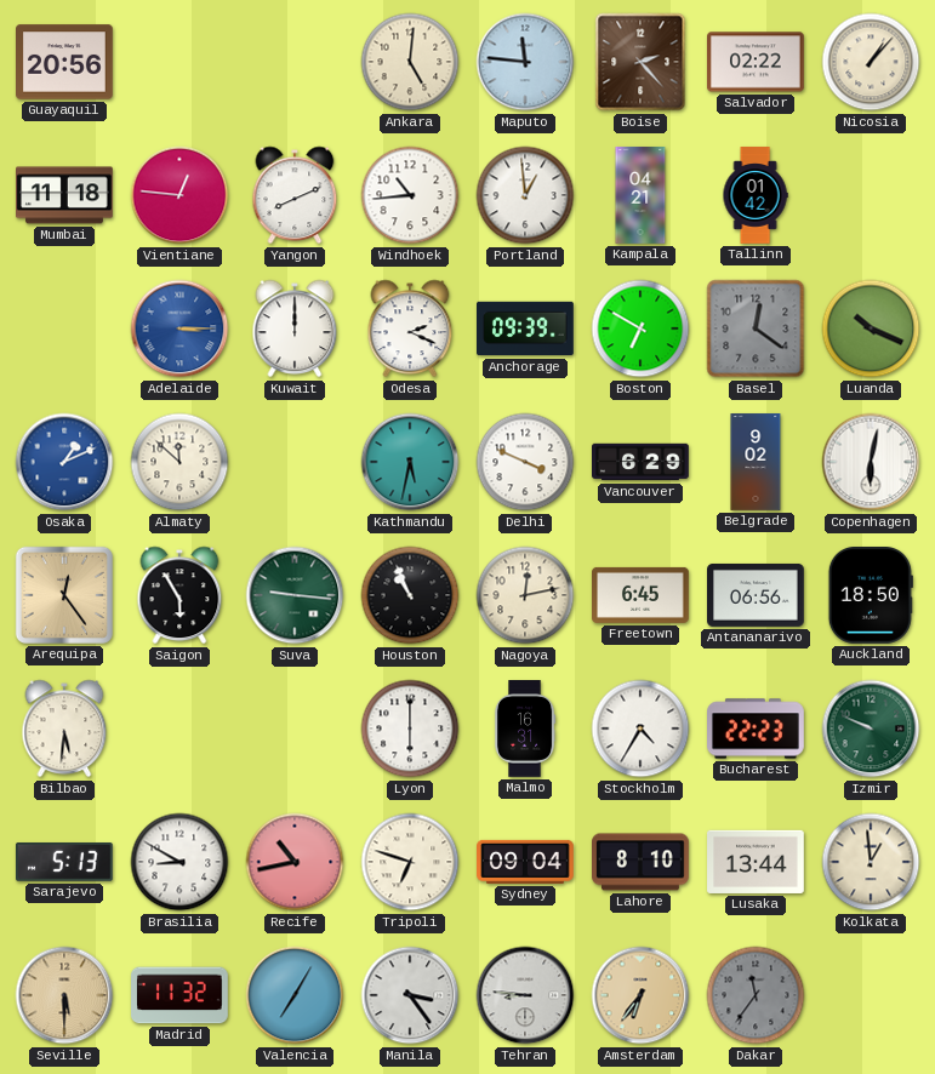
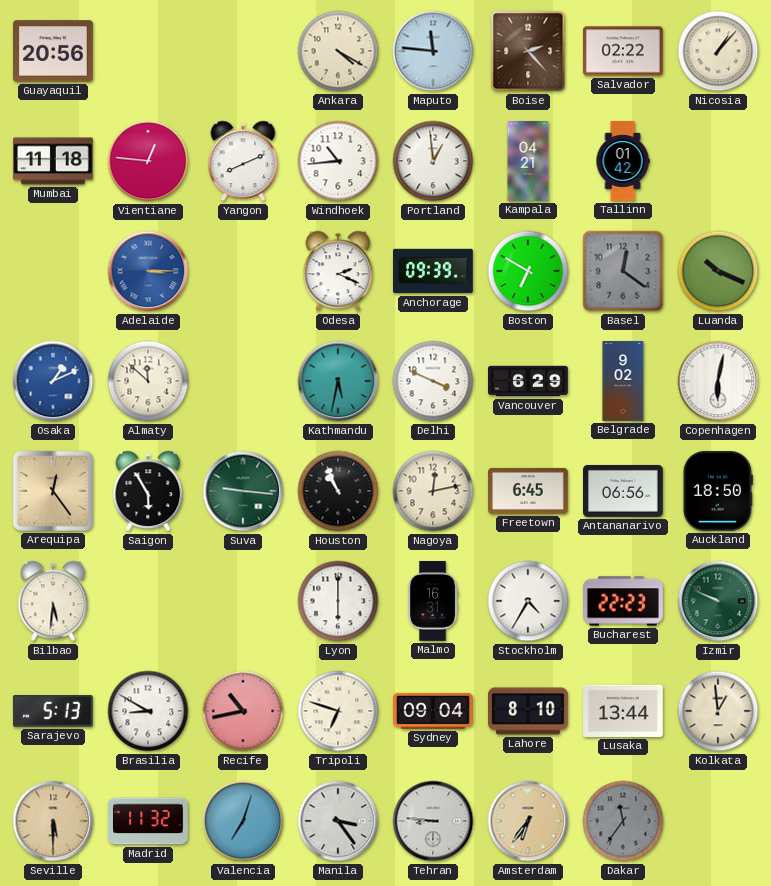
Ankara: 5:01 -> 4:20
Kuwait: 12:00 -> none
Valencia: 7:05 -> 7:03
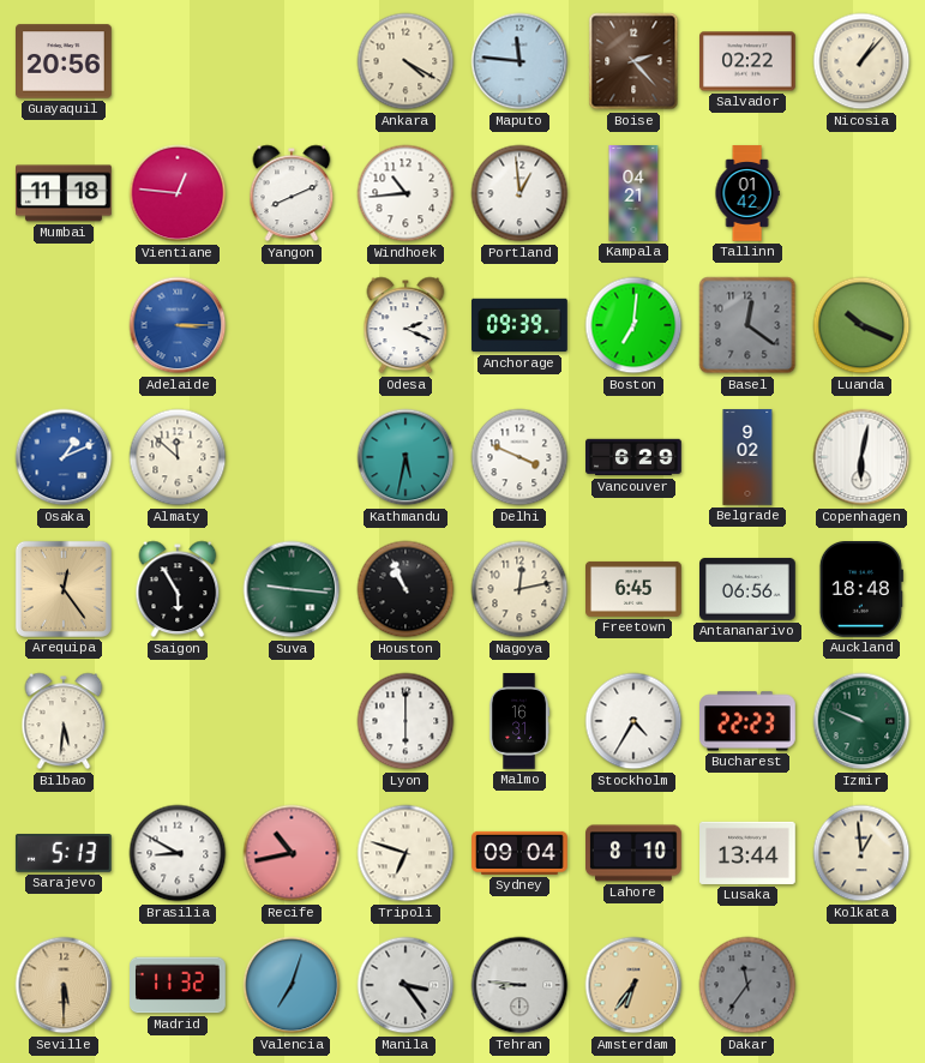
Boston: 6:50 -> 7:01
Auckland: 18:50 -> 18:48
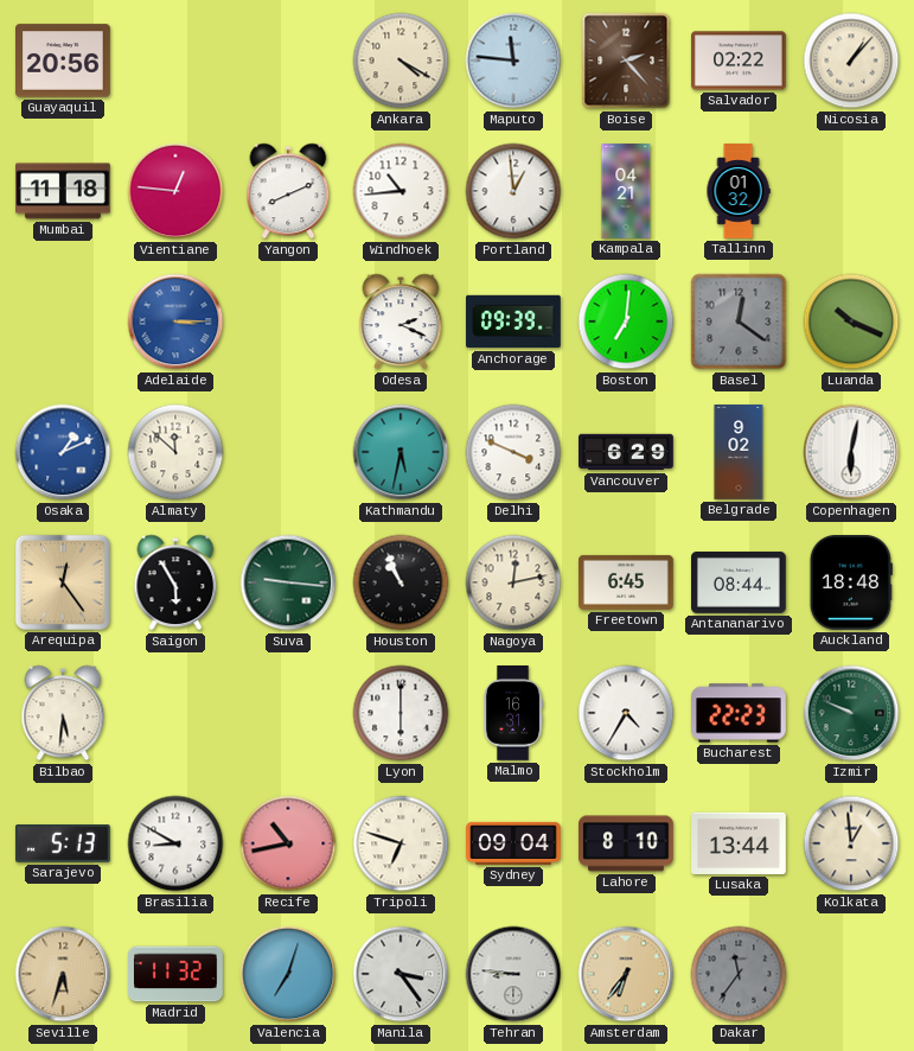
Tallinn: 01:42 -> 01:32
Antananarivo: 06:56 -> 08:44
Seville: 5:30 -> 5:33
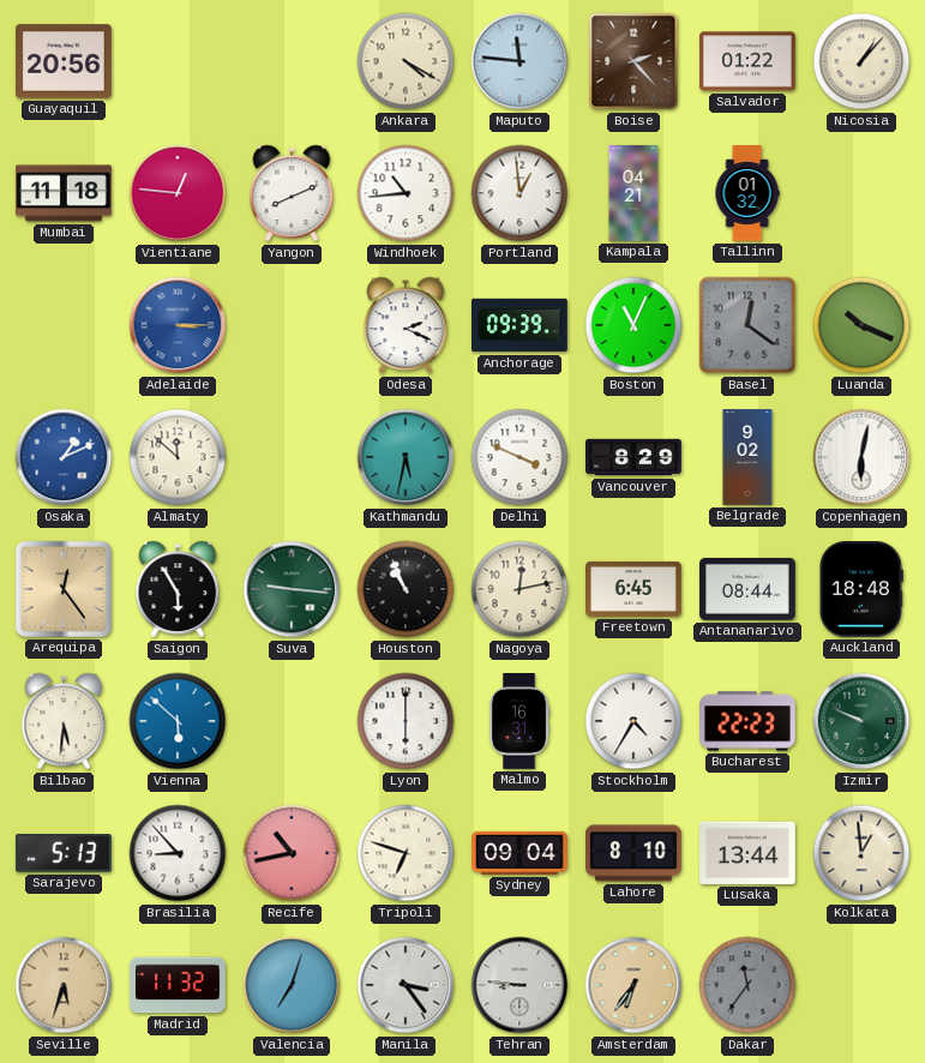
Salvador: 02:22 -> 01:22
Boston: 7:01 -> 11:04
Vancouver: 6:29 -> 8:29
Vienna: none -> 5:52
Brasilia: 8:50 -> 8:53
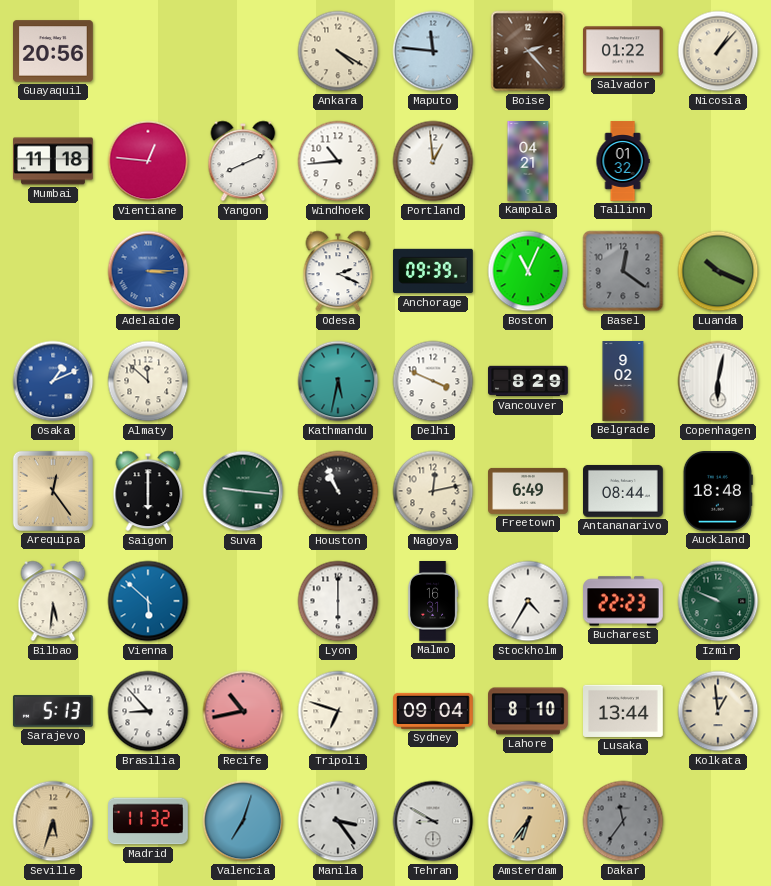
Saigon: 5:55 -> 6:00
Freetown: 6:45 -> 6:49
Tehran: 8:46 -> 8:50
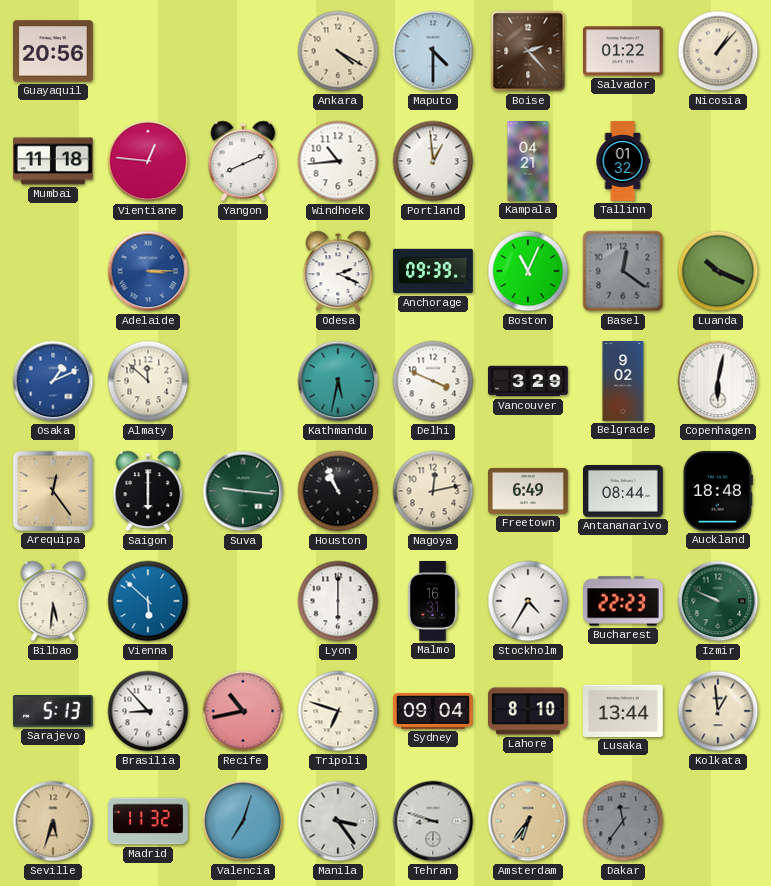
Maputo: 11:46 -> 4:30
Vancouver: 8:29 -> 3:29
Tehran: 8:50 -> 8:48
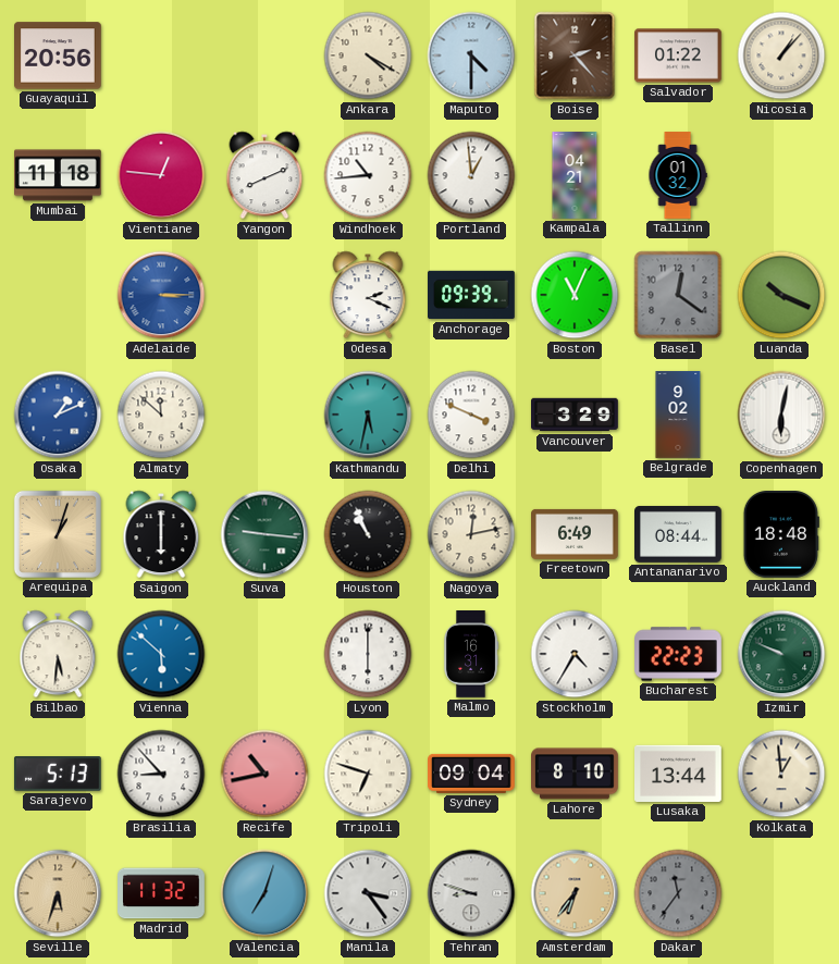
Arequipa: 12:24 -> 1:03
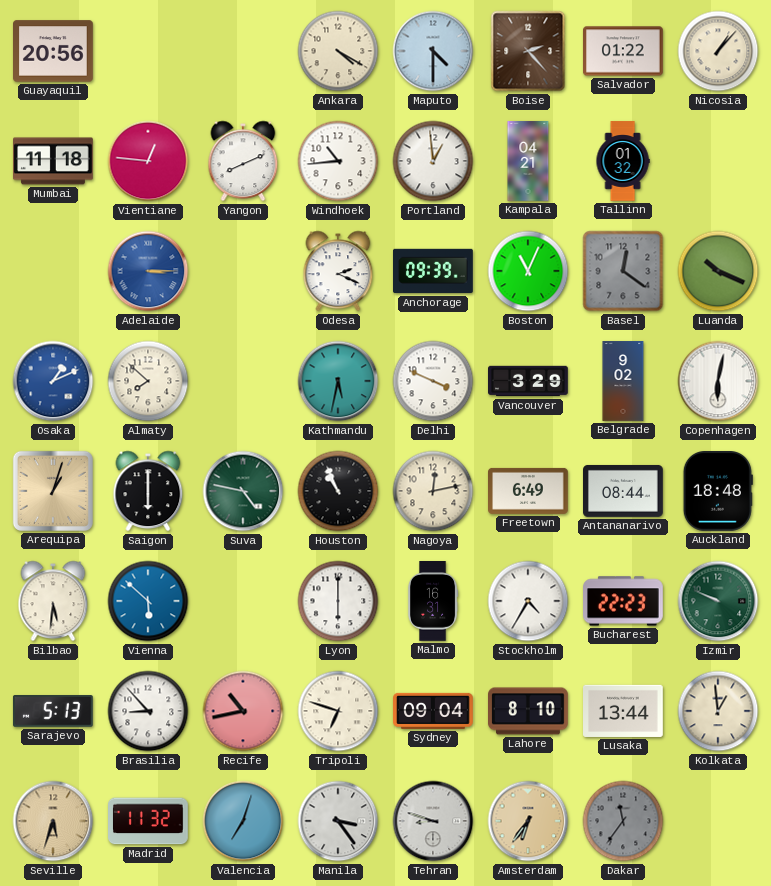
Almaty: 11:52 -> 7:52
Suva: 9:16 -> 4:47
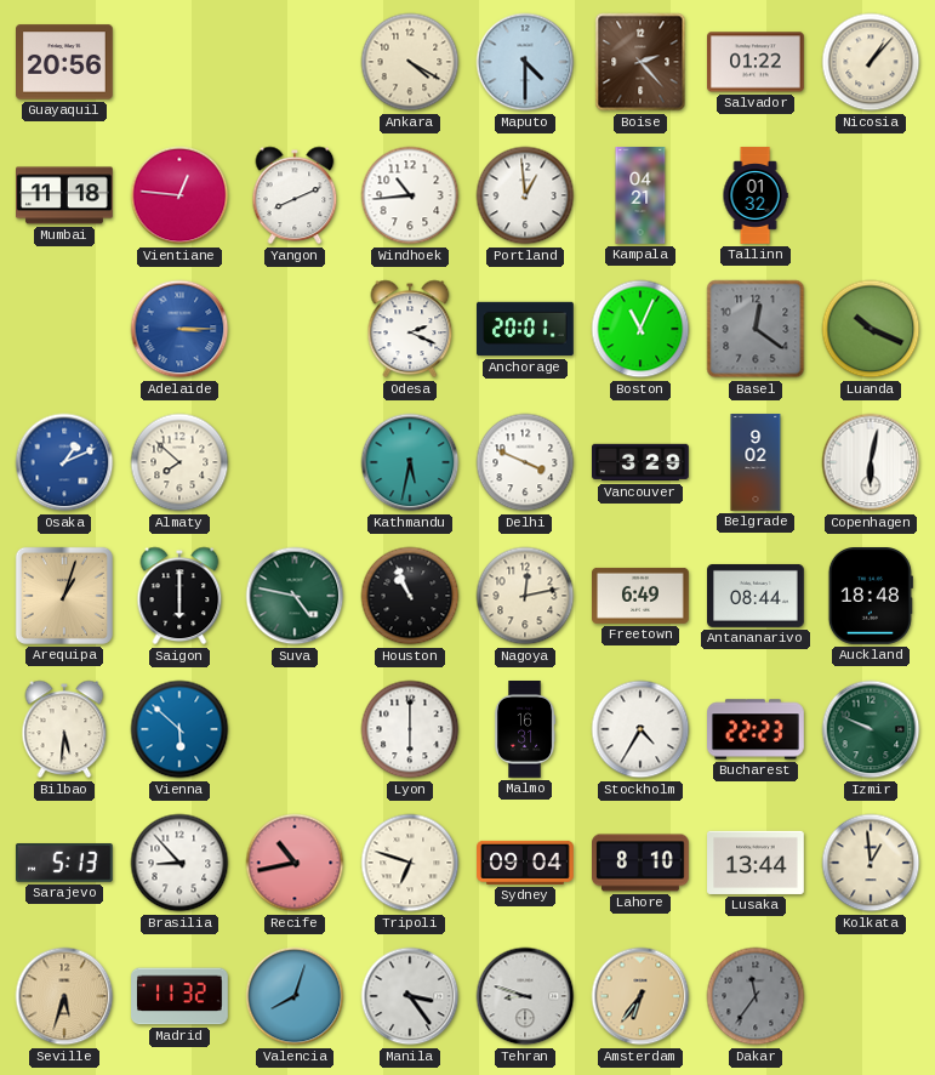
Anchorage: 09:39 -> 20:01
Valencia: 7:03 -> 8:03
